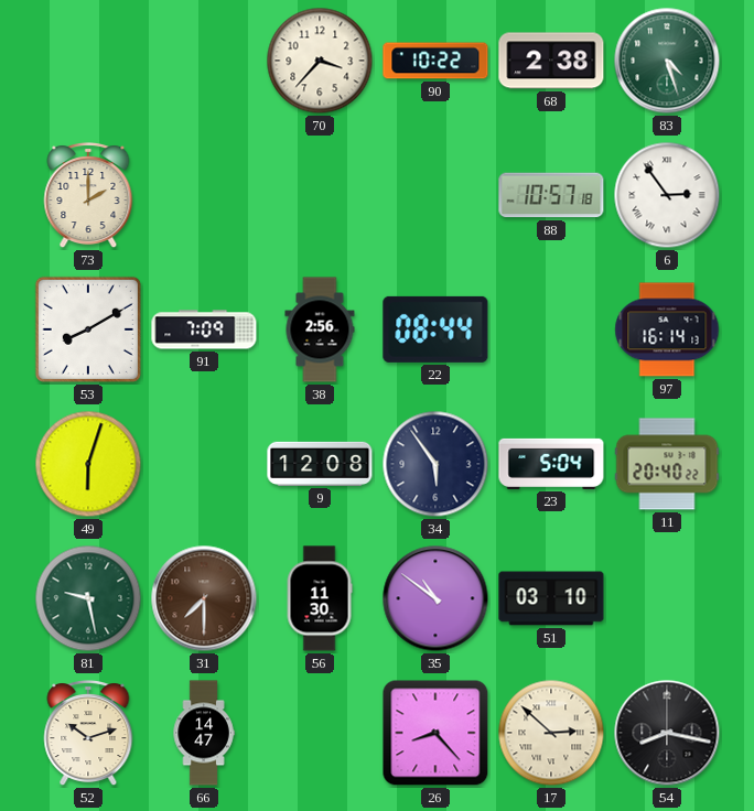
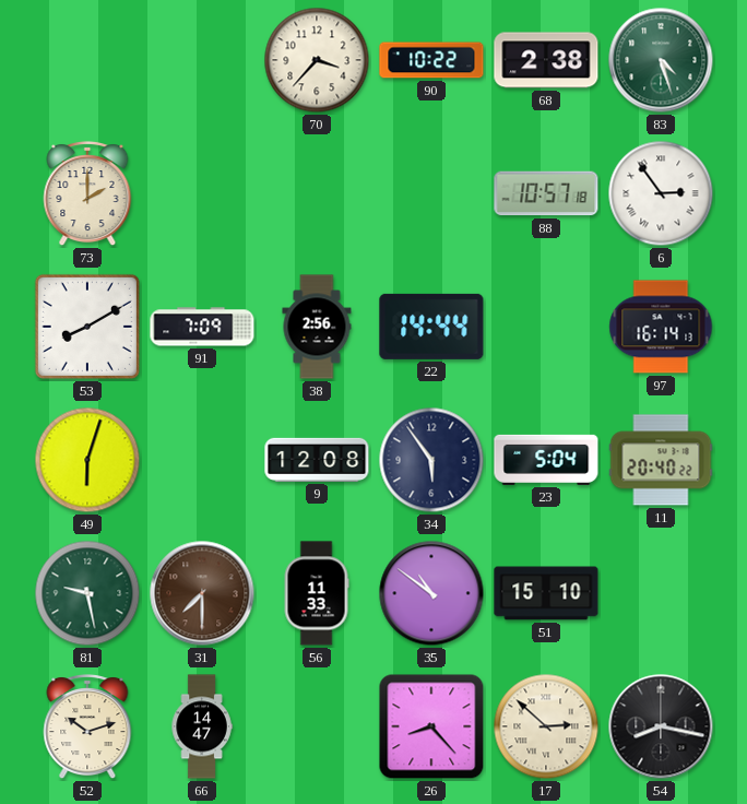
22: 08:44 -> 14:44
56: 11:30 -> 11:33
51: 03:10 -> 15:10
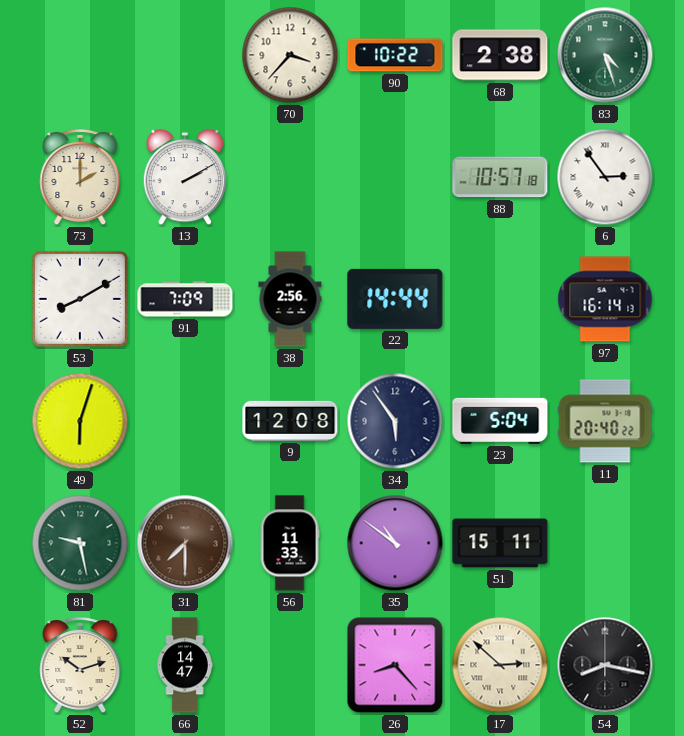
13: none -> 2:10
51: 15:10 -> 15:11
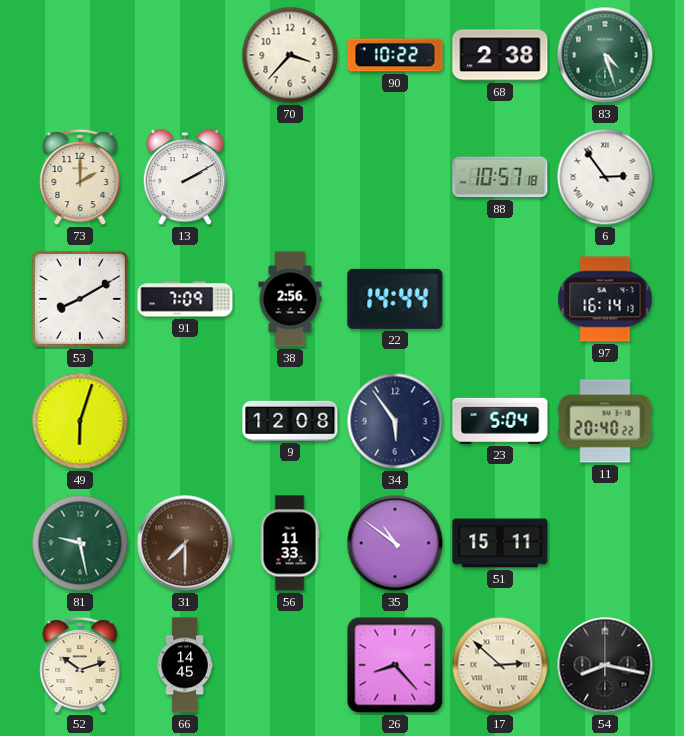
66: 14:47 -> 14:45
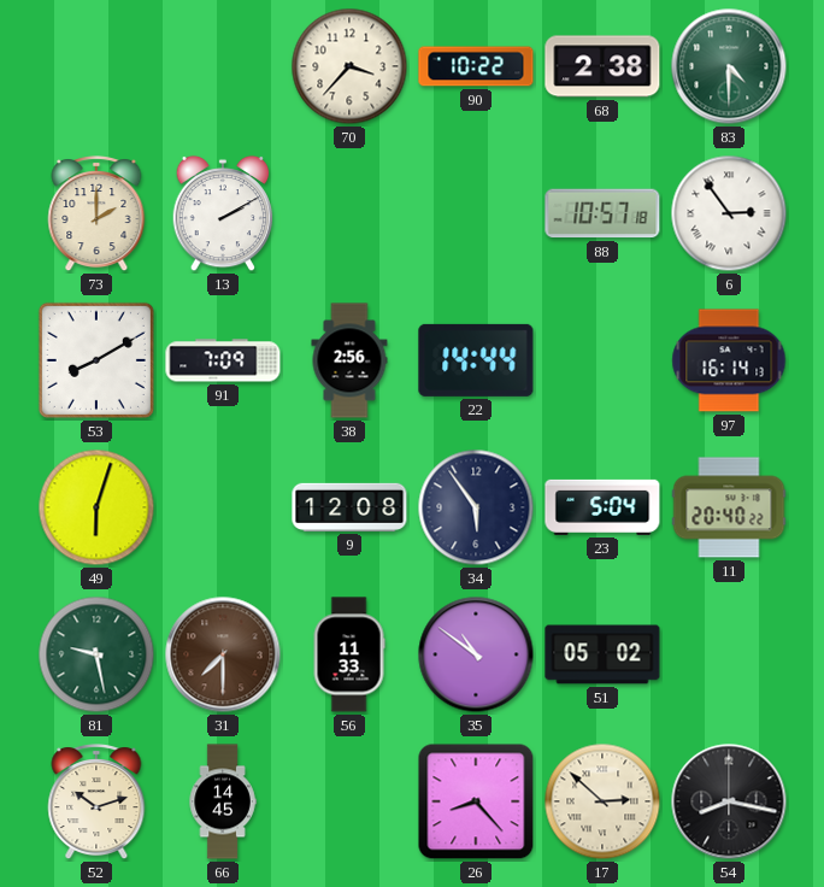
83: 4:27 -> 4:30
51: 15:11 -> 05:02
